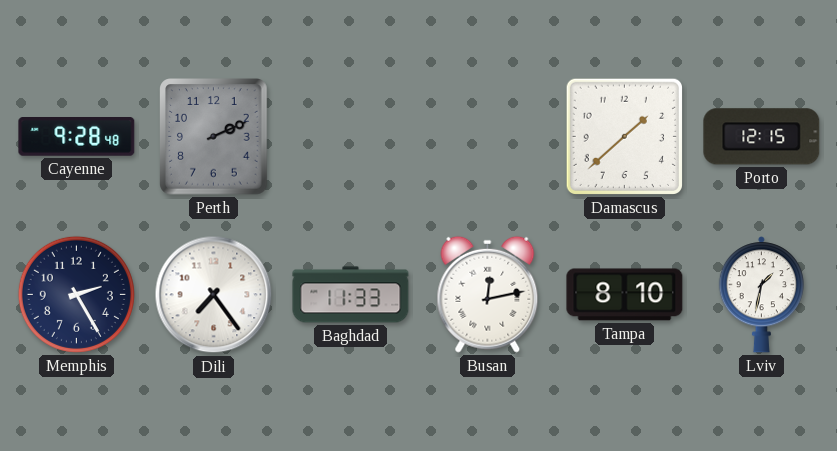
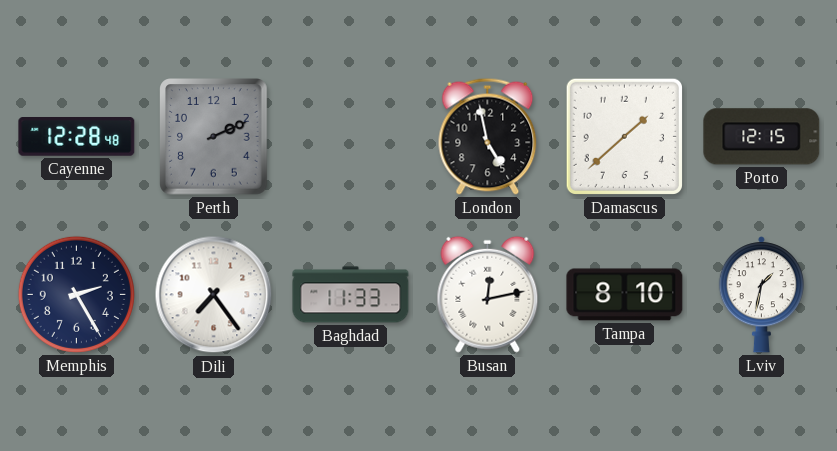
Cayenne: 9:28 -> 12:28
London: none -> 4:58
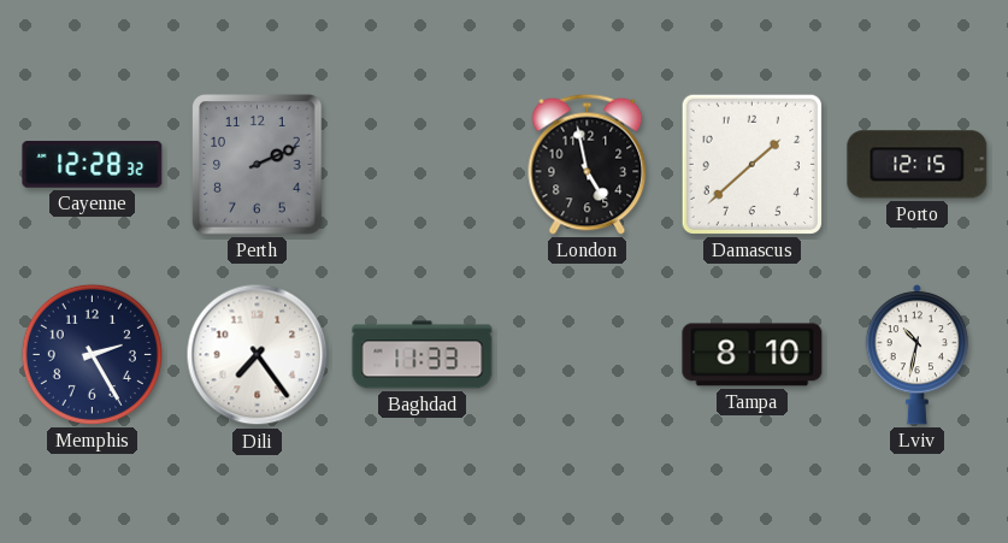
Cayenne: 12:28:48 -> 12:28:32
Busan: 12:13 -> none
Lviv: 1:32 -> 10:32
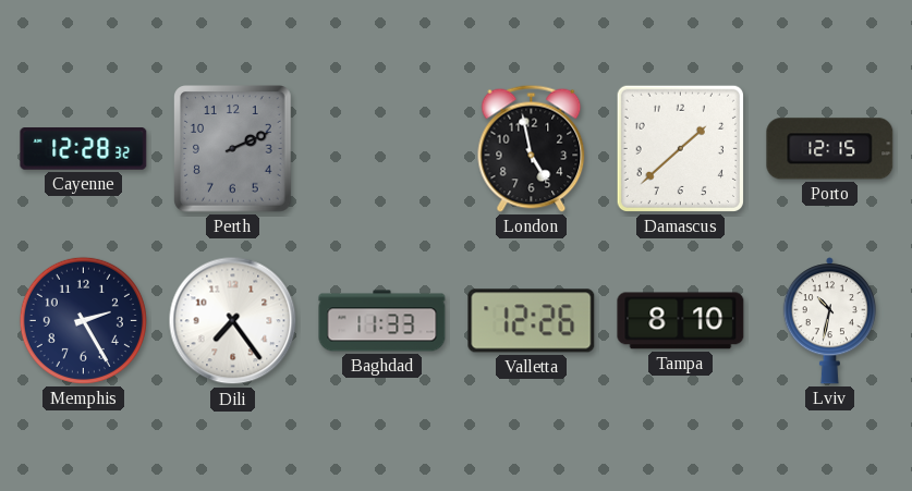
Valletta: none -> 12:26
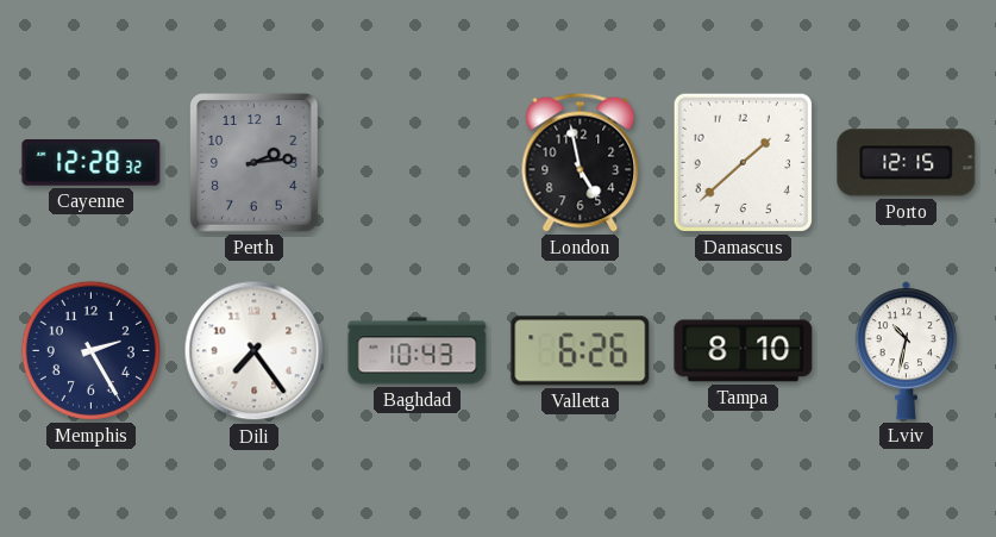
Perth: 2:11 -> 2:14
Baghdad: 11:33 -> 10:43
Valletta: 12:26 -> 6:26
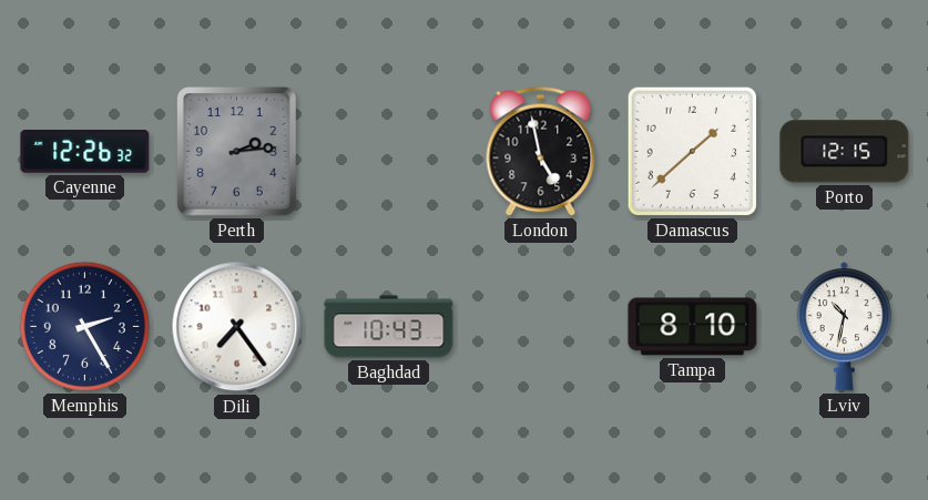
Cayenne: 12:28 -> 12:26
Valletta: 6:26 -> none
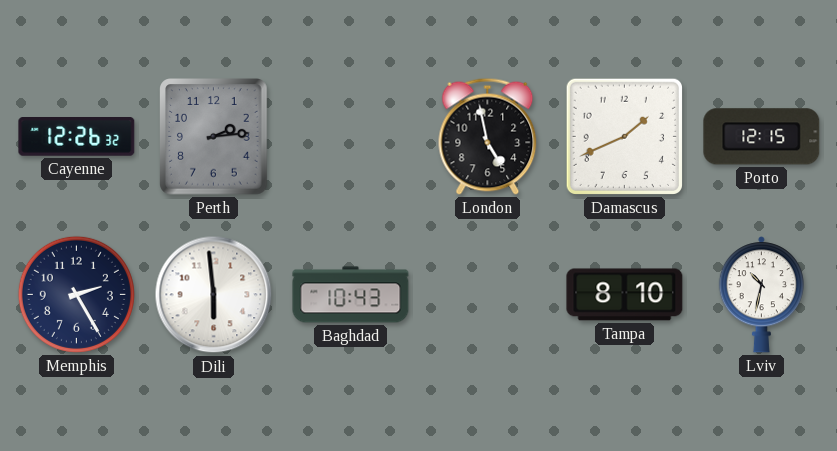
Damascus: 1:38 -> 1:41
Dili: 7:24 -> 5:59
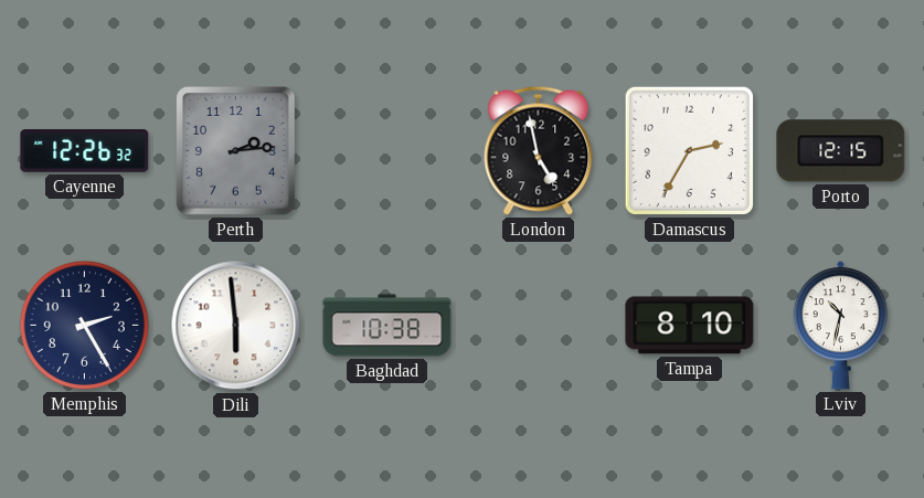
Damascus: 1:41 -> 2:35
Baghdad: 10:43 -> 10:38
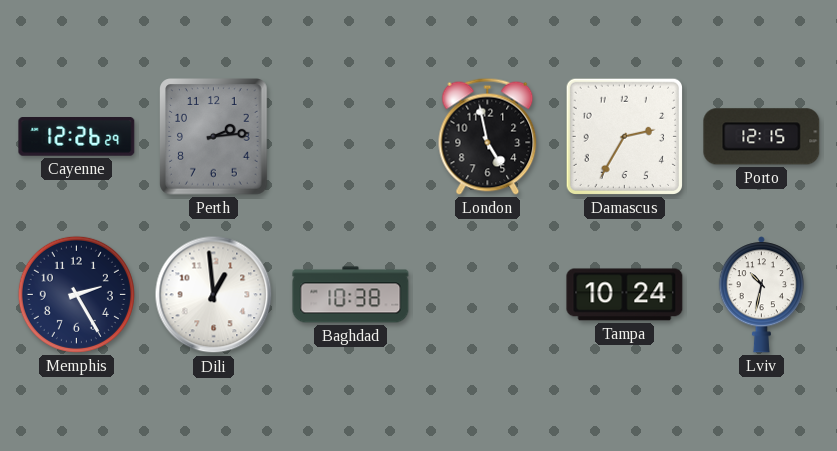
Cayenne: 12:26:32 -> 12:26:29
Dili: 5:59 -> 12:59
Tampa: 8:10 -> 10:24
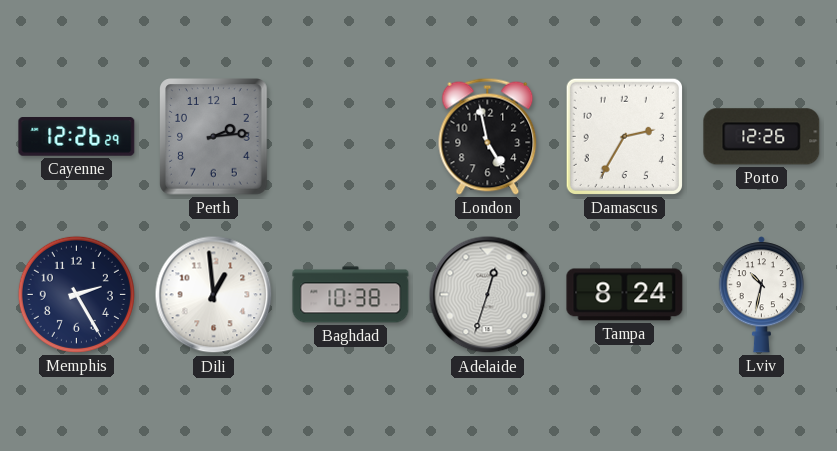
Porto: 12:15 -> 12:26
Adelaide: none -> 12:33
Tampa: 10:24 -> 8:24
